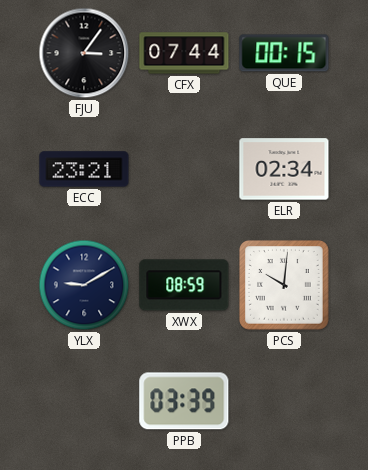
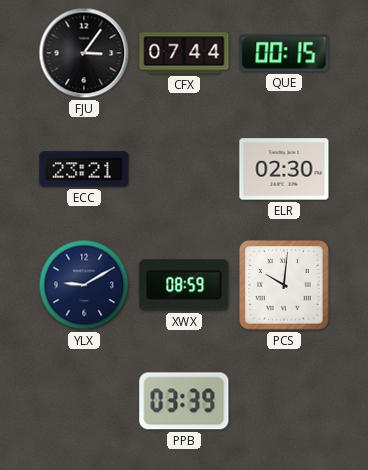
ELR: 02:34 -> 02:30
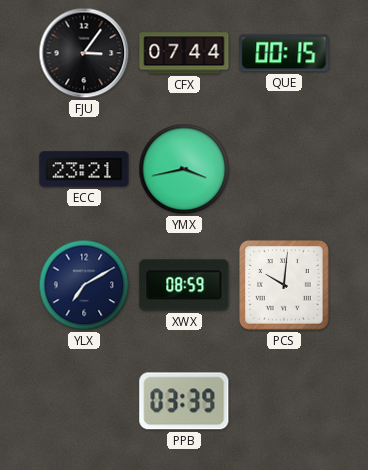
YMX: none -> 3:43
ELR: 02:30 -> none
YLX: 9:10 -> 7:10
